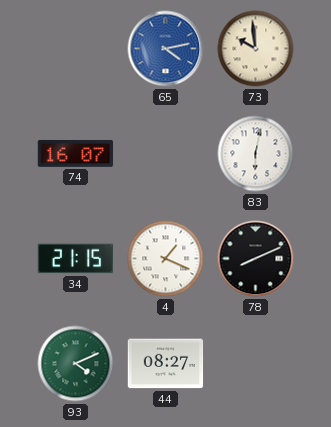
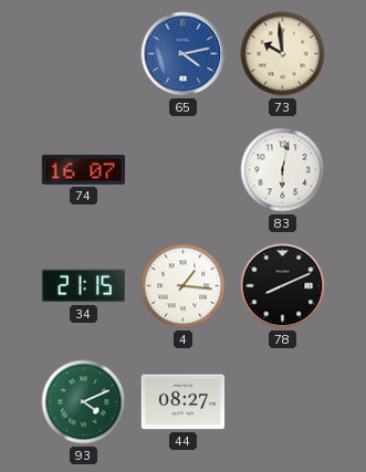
4: 1:19 -> 1:16
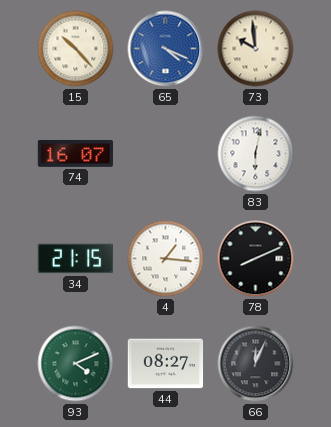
15: none -> 10:23
65: 4:13 -> 4:19
66: none -> 12:04
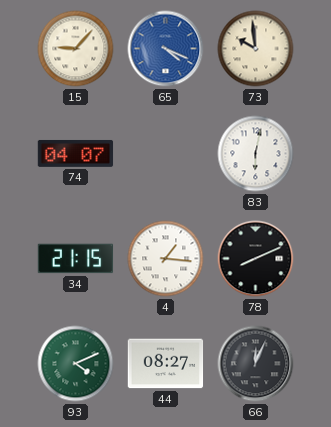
15: 10:23 -> 9:07
74: 16:07 -> 04:07
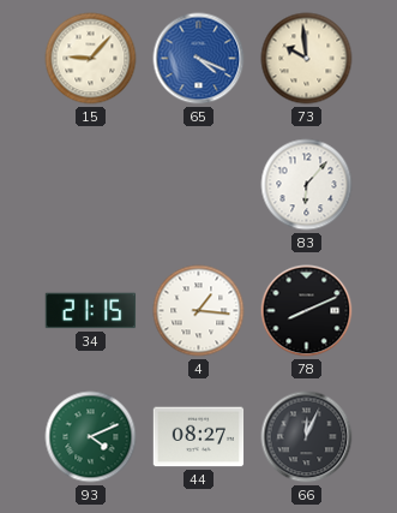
74: 04:07 -> none
83: 6:02 -> 6:07
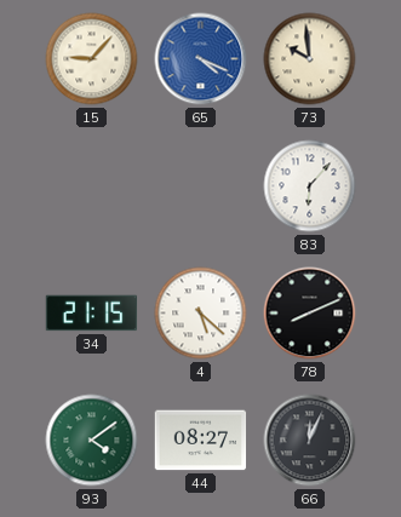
4: 1:16 -> 5:22
93: 4:11 -> 4:09
